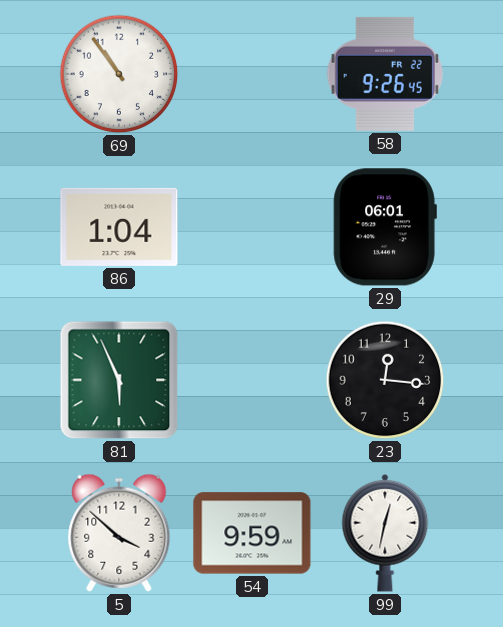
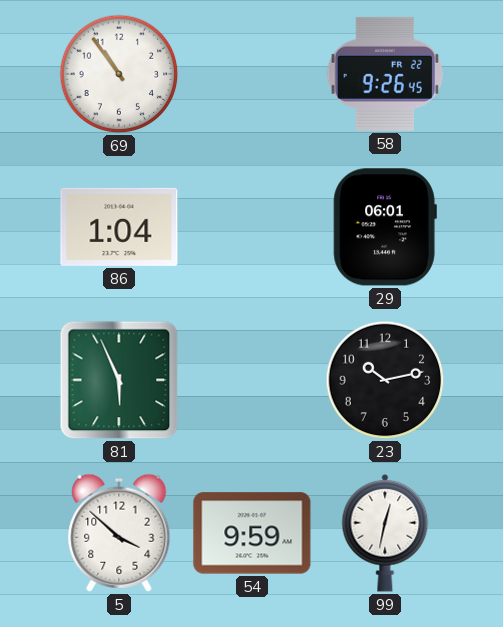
23: 12:16 -> 10:13
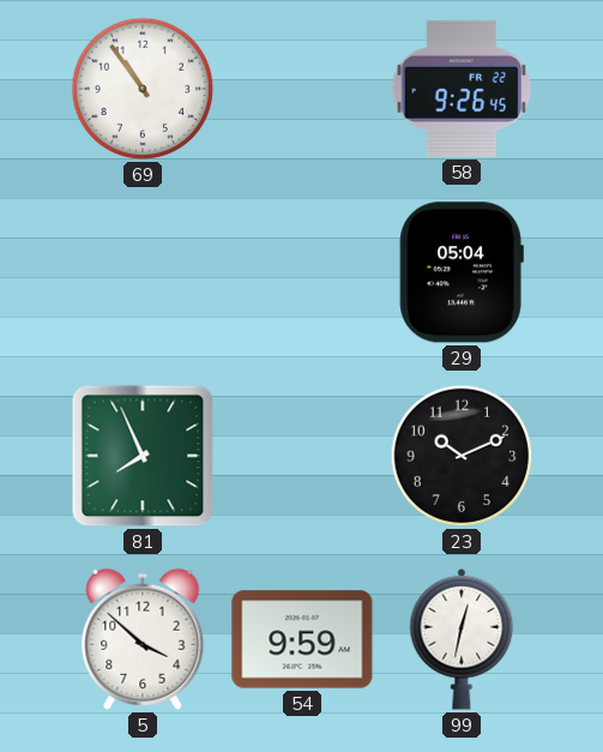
86: 1:04 -> none
29: 06:01 -> 05:04
81: 5:56 -> 7:56
23: 10:13 -> 10:11
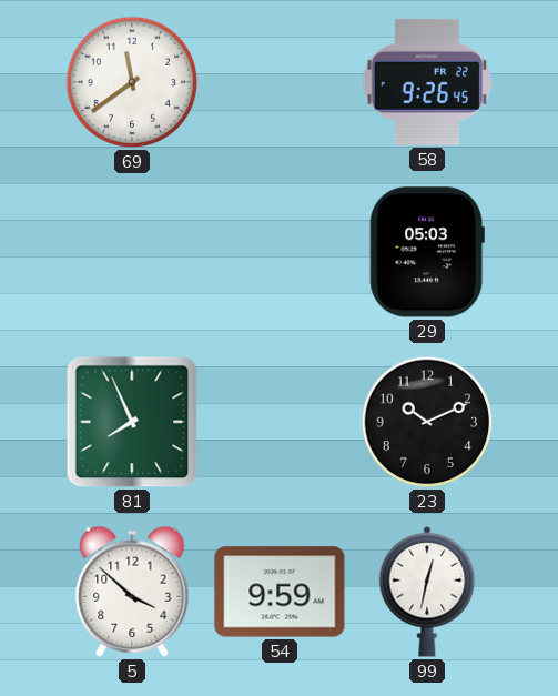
69: 10:54 -> 11:39
29: 05:04 -> 05:03
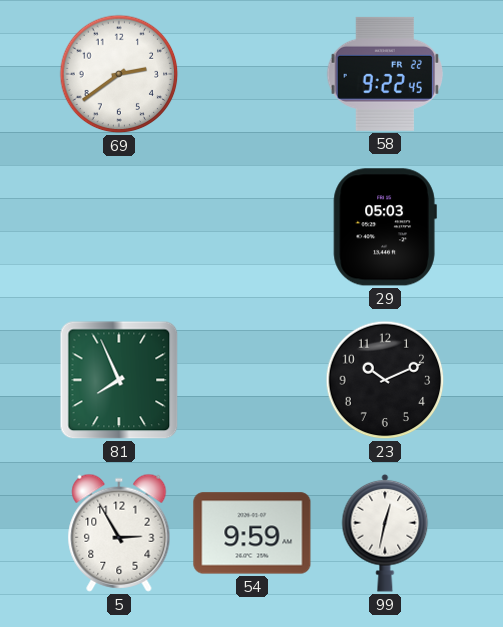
69: 11:39 -> 2:39
58: 9:26 -> 9:22
5: 3:52 -> 2:55
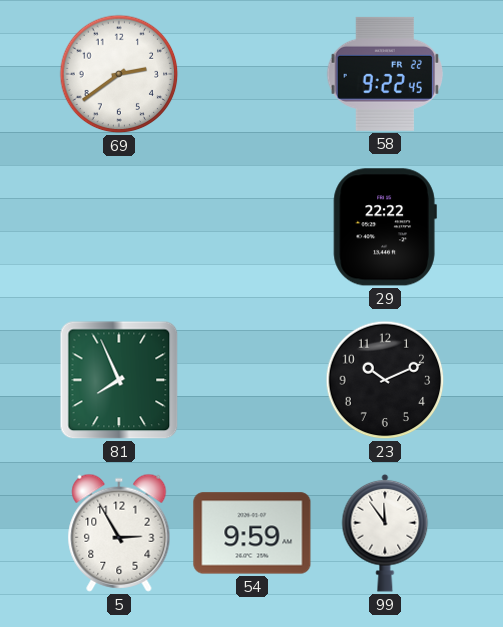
29: 05:03 -> 22:22
99: 12:32 -> 11:54
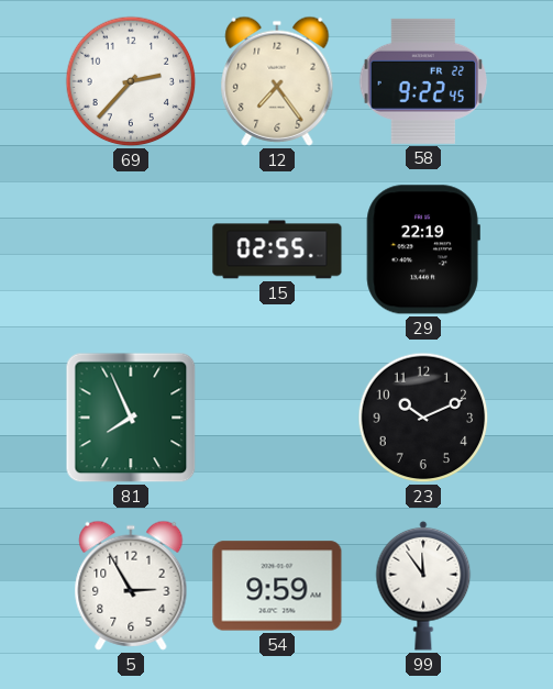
69: 2:39 -> 2:37
12: none -> 7:24
15: none -> 02:55
29: 22:22 -> 22:19
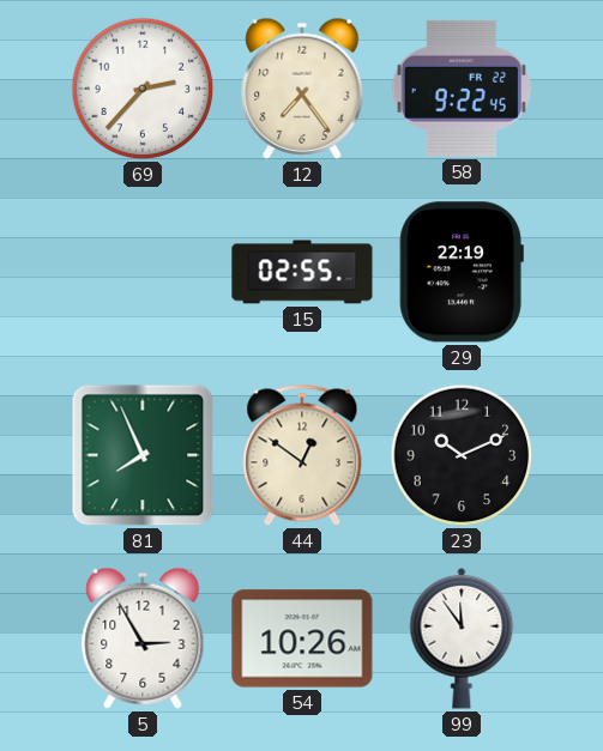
44: none -> 12:51
54: 9:59 -> 10:26
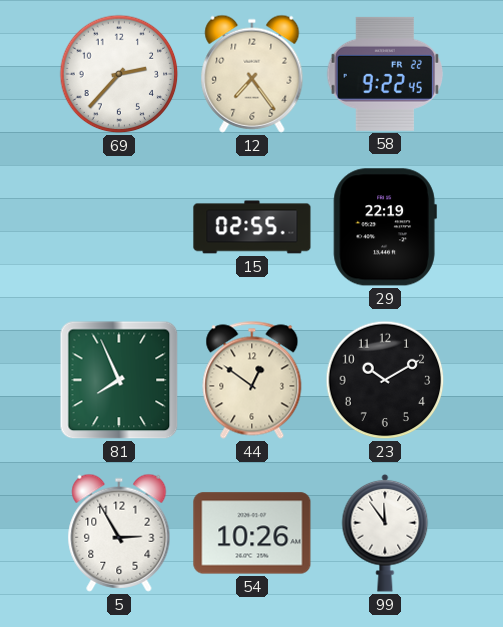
23: 10:11 -> 10:10
